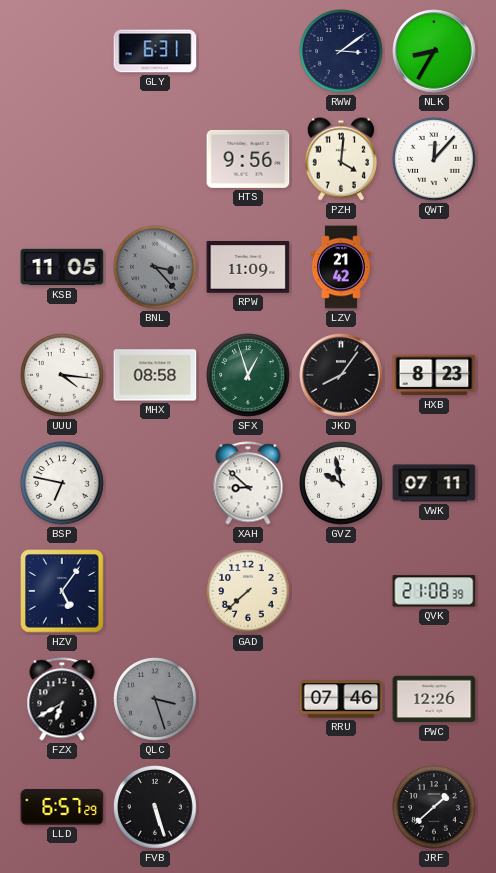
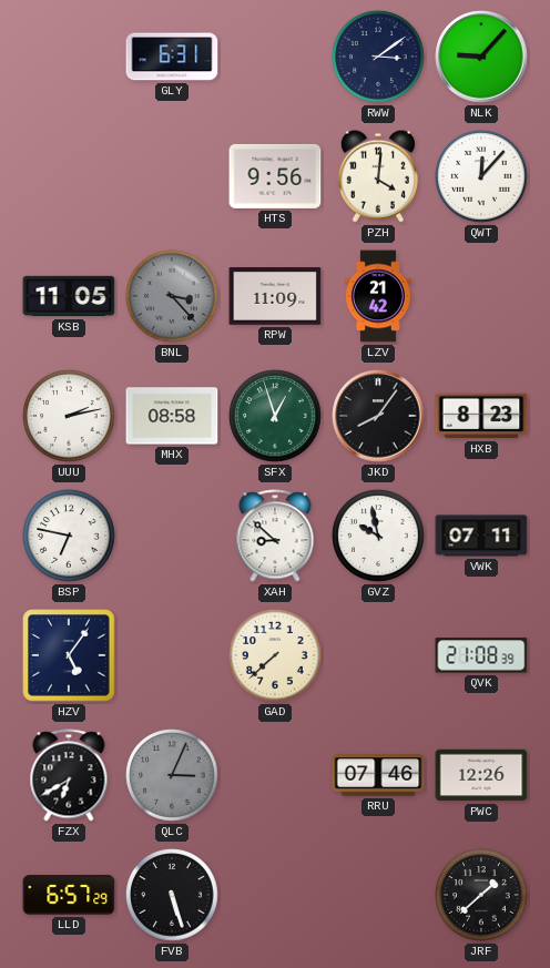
NLK: 8:35 -> 9:07
UUU: 4:16 -> 2:13
QLC: 3:27 -> 3:04
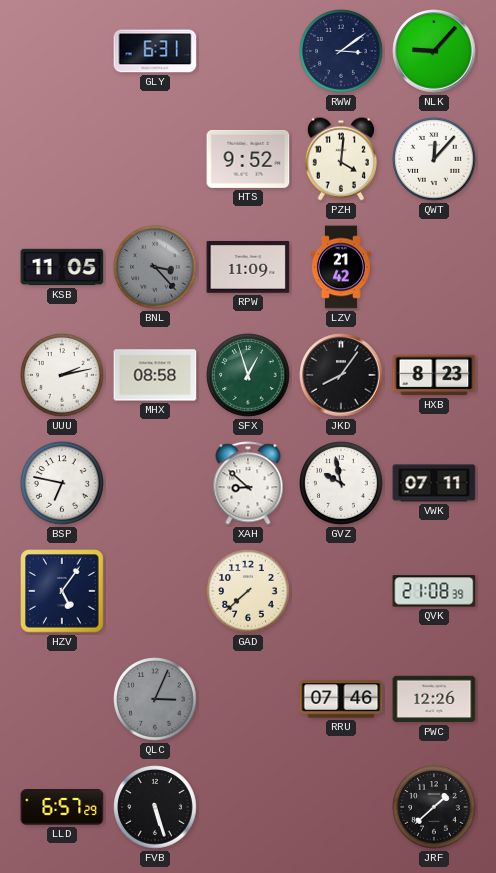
HTS: 9:56 -> 9:52
FZX: 6:40 -> none
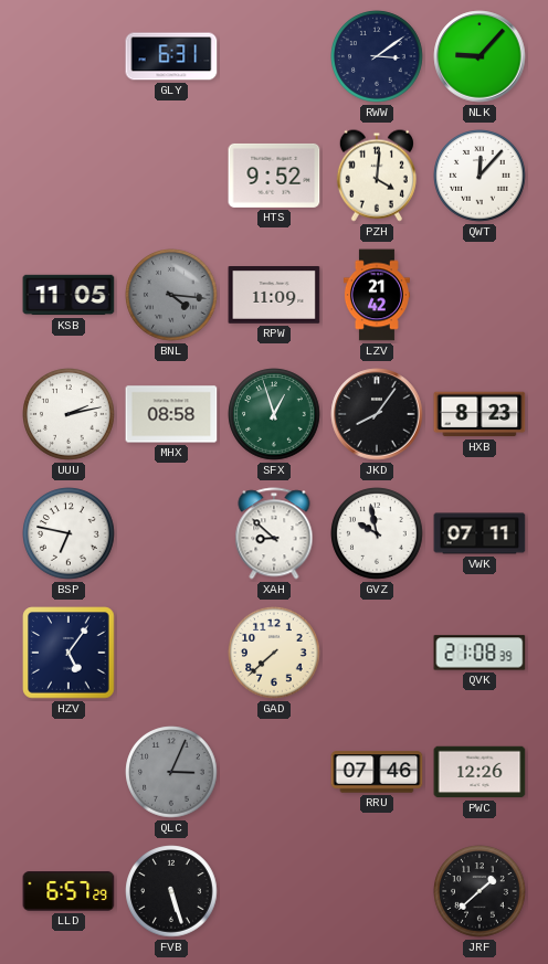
BNL: 3:23 -> 4:16
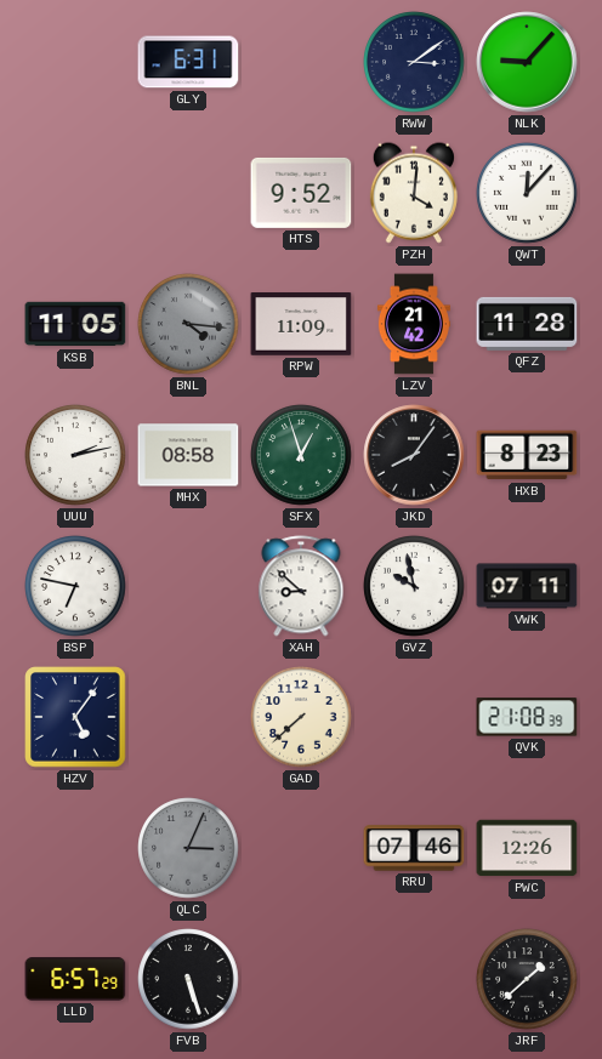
QFZ: none -> 11:28
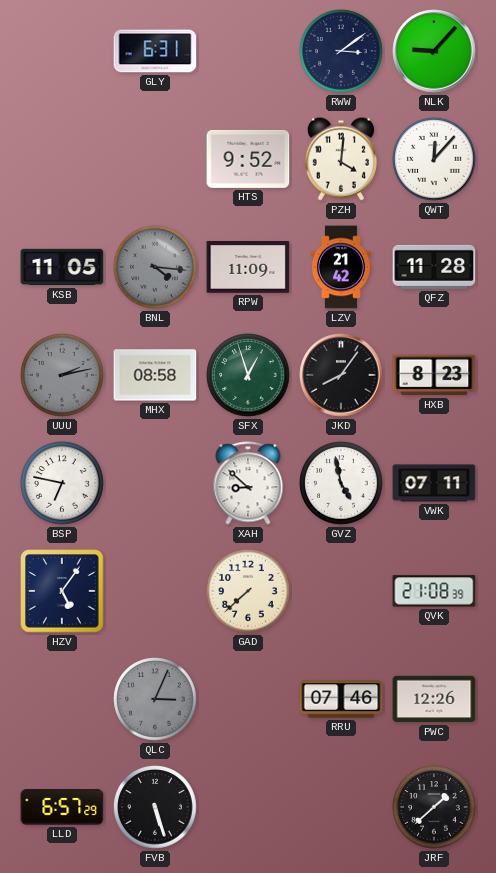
UUU dial: white -> grey
GVZ: 9:58 -> 4:58
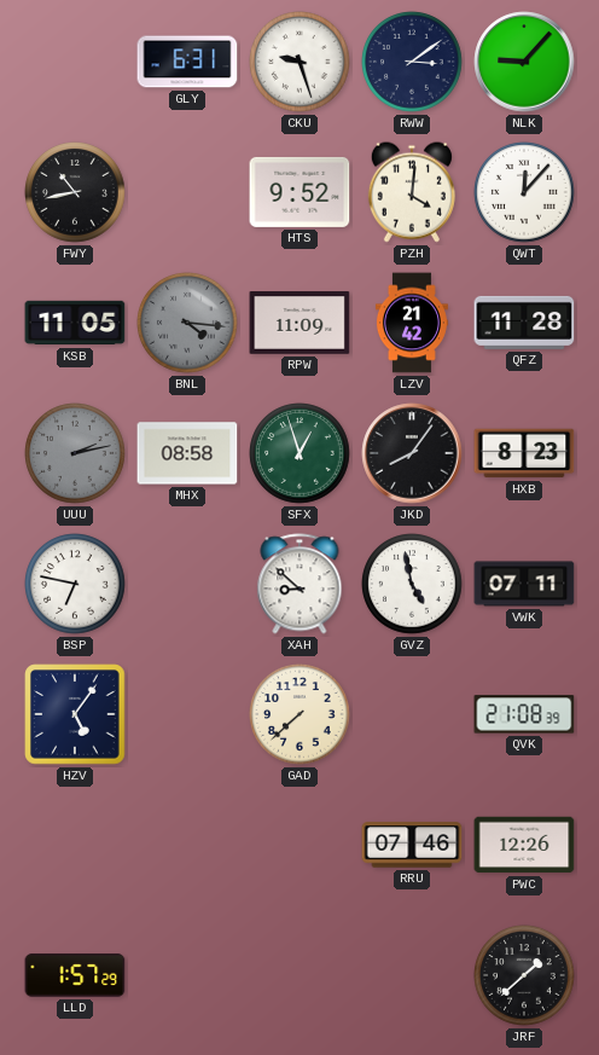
CKU: none -> 9:27
FWY: none -> 10:43
QLC: 3:04 -> none
LLD: 6:57 -> 1:57
FVB: 5:27 -> none
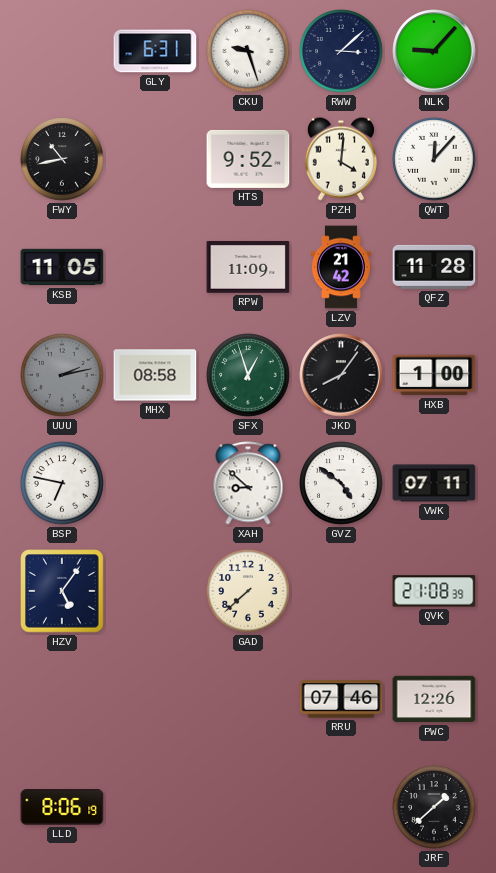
RWW: 3:09 -> 3:08
BNL: 4:16 -> none
HXB: 8:23 -> 1:00
GVZ: 4:58 -> 4:51
LLD: 1:57 -> 8:06
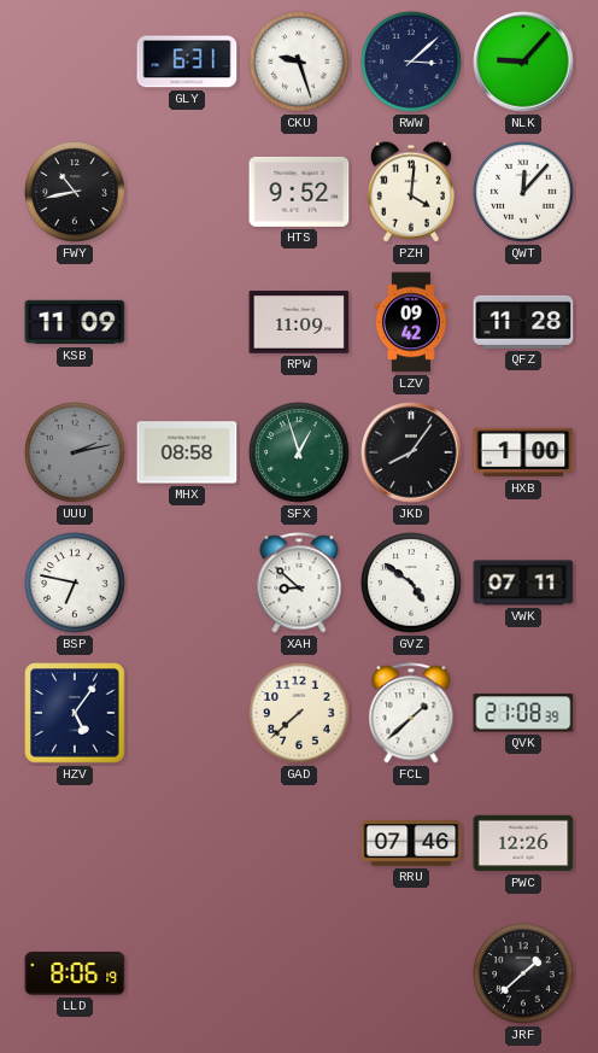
KSB: 11:05 -> 11:09
LZV: 21:42 -> 09:42
FCL: none -> 1:38
